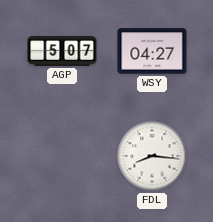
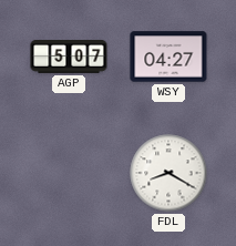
FDL: 8:16 -> 8:20
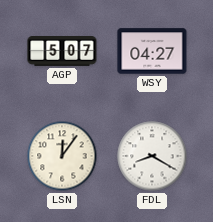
LSN: none -> 12:06
